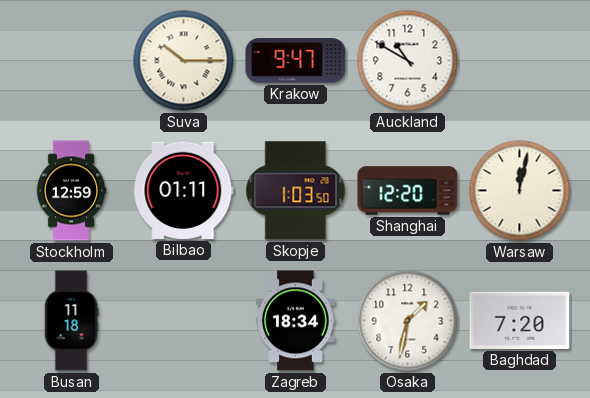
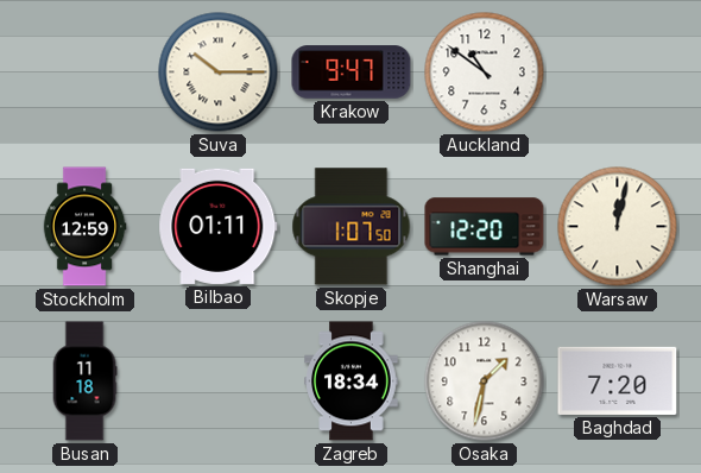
Auckland: 10:50 -> 10:51
Skopje: 1:03 -> 1:07
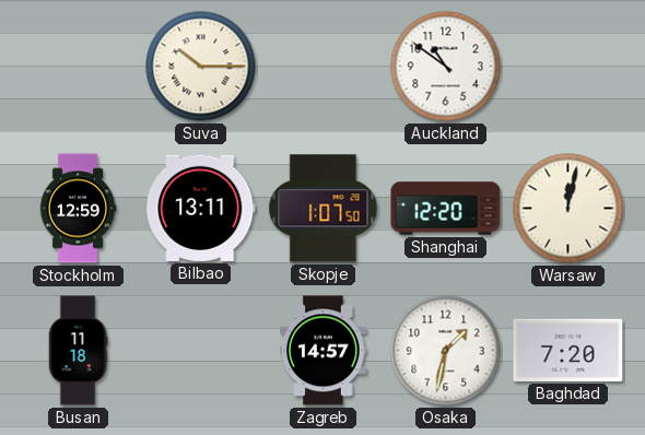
Krakow: 9:47 -> none
Bilbao: 01:11 -> 13:11
Zagreb: 18:34 -> 14:57
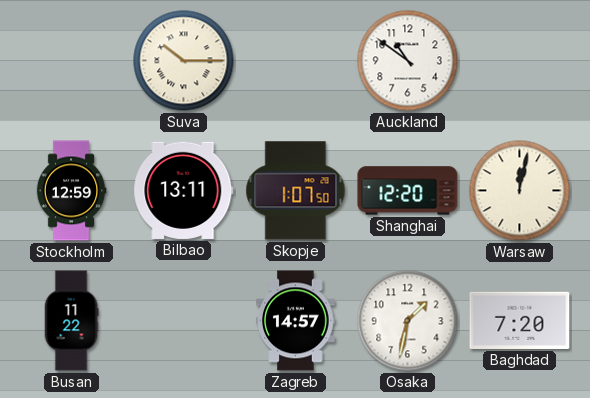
Busan: 11:18 -> 11:22
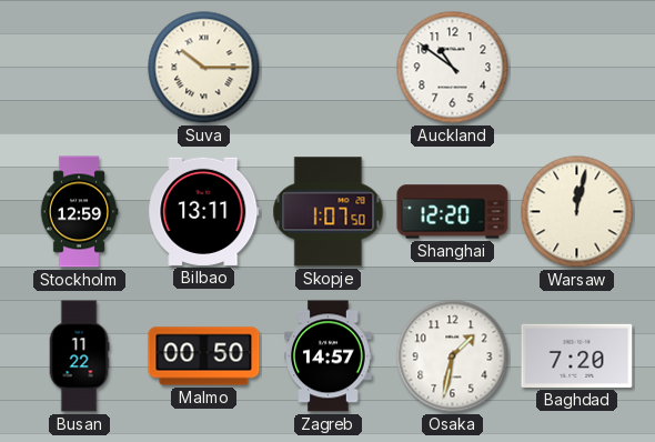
Malmo: none -> 00:50
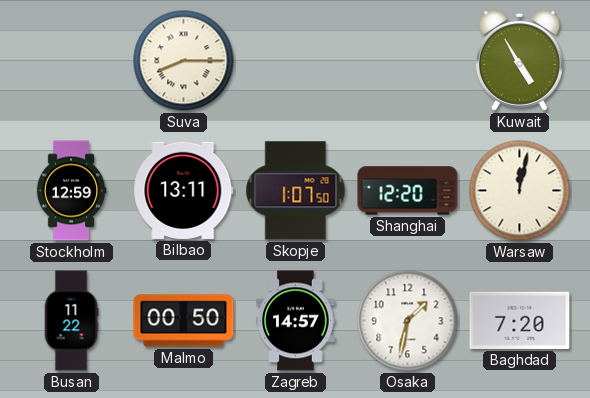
Suva: 10:15 -> 8:15
Auckland: 10:51 -> none
Kuwait: none -> 4:55
